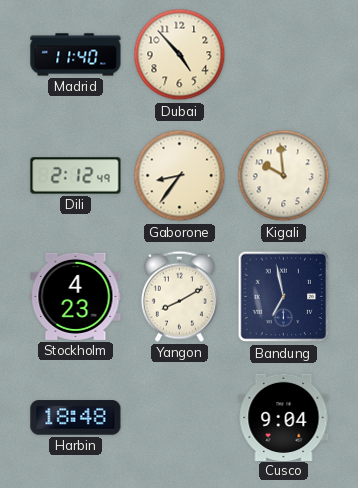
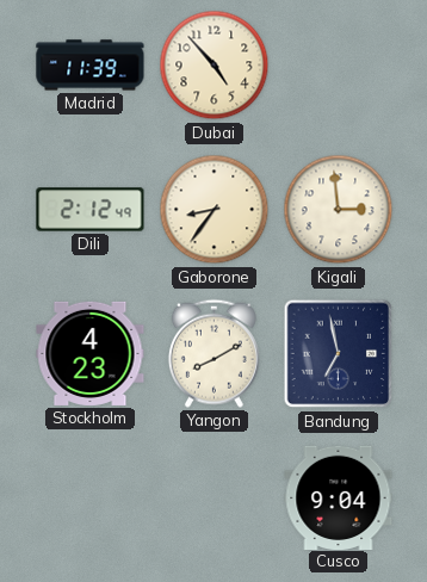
Madrid: 11:40 -> 11:39
Kigali: 9:59 -> 2:59
Harbin: 18:48 -> none
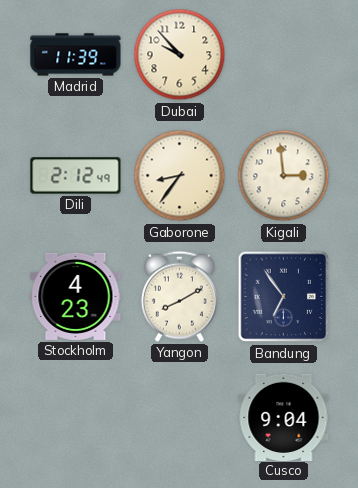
Dubai: 4:53 -> 9:53
Bandung: 6:58 -> 6:54
